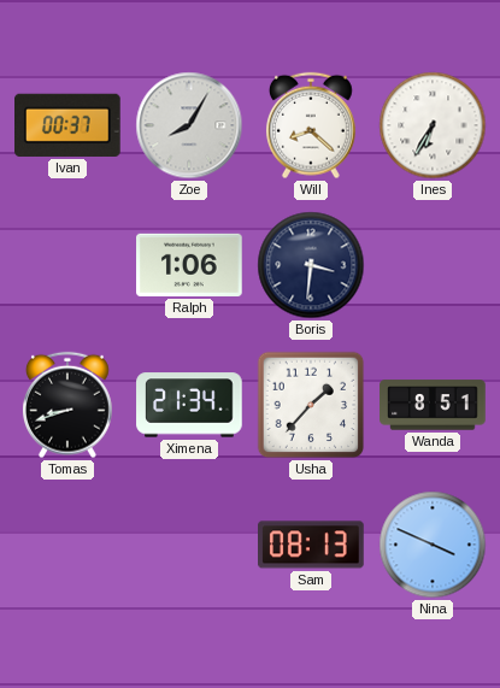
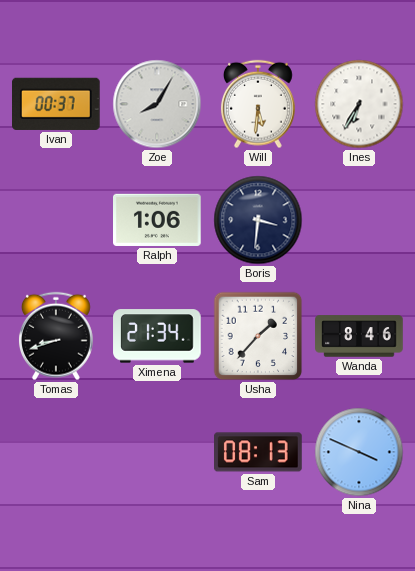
Will: 8:22 -> 5:31
Wanda: 8:51 -> 8:46
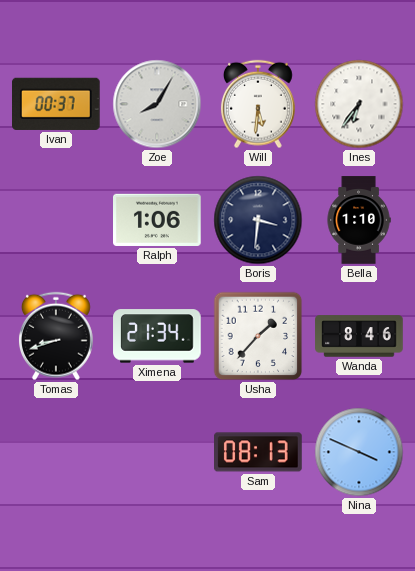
Ines: 6:35 -> 6:36
Bella: none -> 1:10
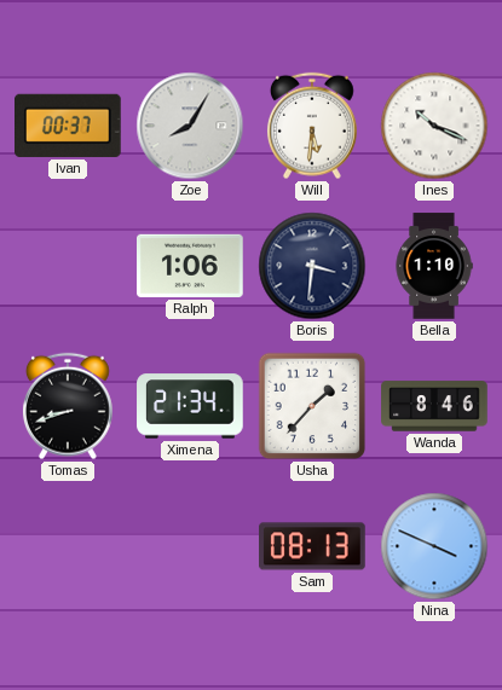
Ines: 6:36 -> 10:19
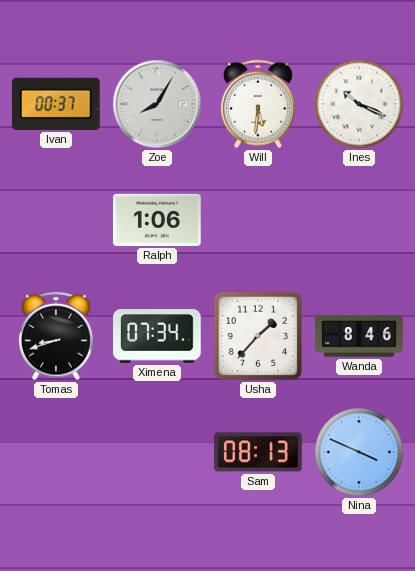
Boris: 3:31 -> none
Bella: 1:10 -> none
Ximena: 21:34 -> 07:34
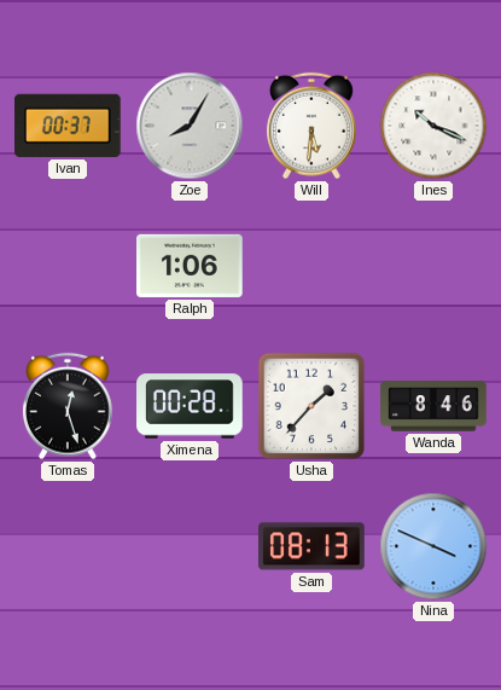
Tomas: 8:42 -> 12:27
Ximena: 07:34 -> 00:28
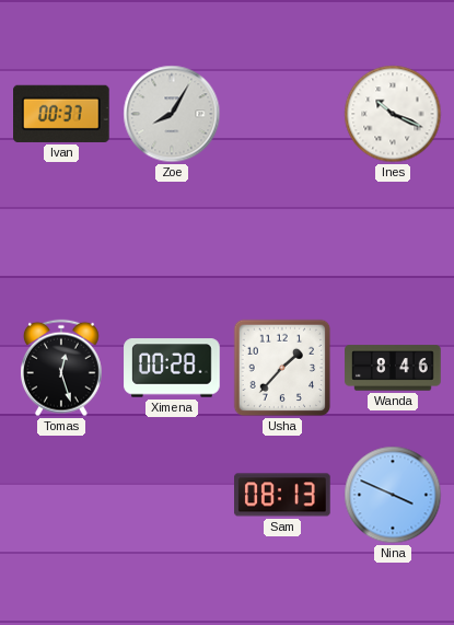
Will: 5:31 -> none
Ralph: 1:06 -> none
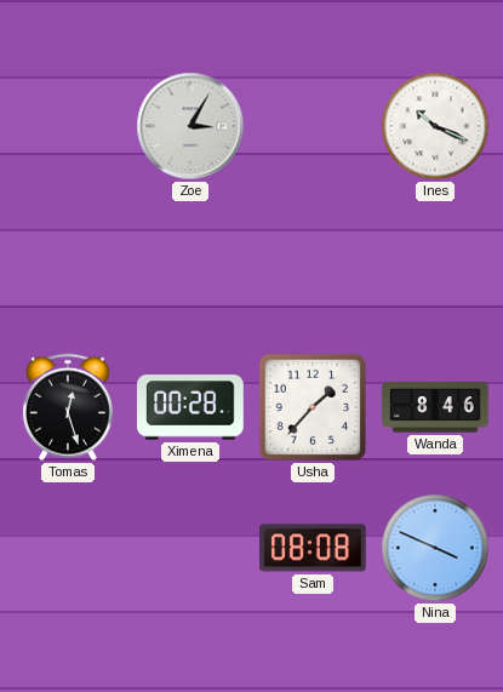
Ivan: 00:37 -> none
Zoe: 8:05 -> 3:05
Sam: 08:13 -> 08:08
